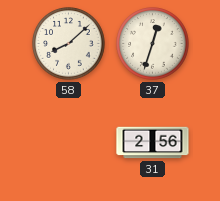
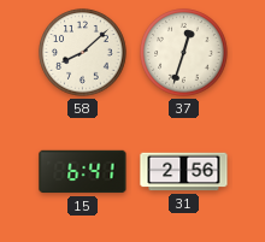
15: none -> 6:41
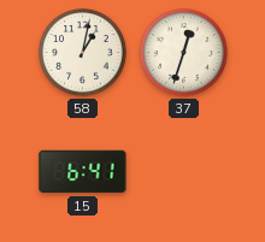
58: 8:08 -> 1:02
31: 2:56 -> none
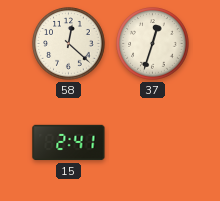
58: 1:02 -> 12:22
15: 6:41 -> 2:41
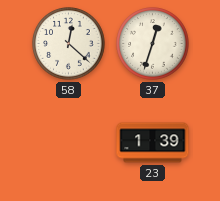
15: 2:41 -> none
23: none -> 1:39
